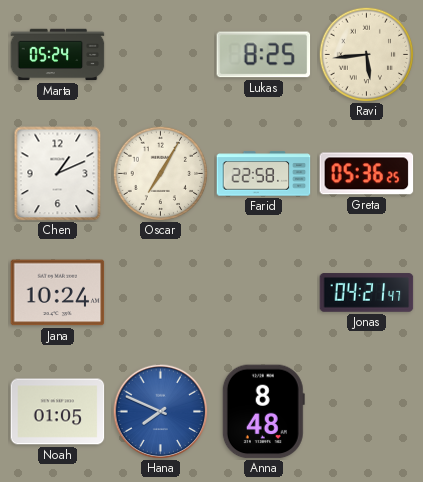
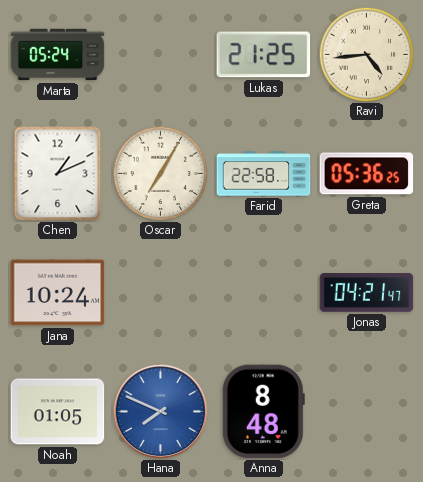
Lukas: 8:25 -> 21:25
Ravi: 5:44 -> 4:44
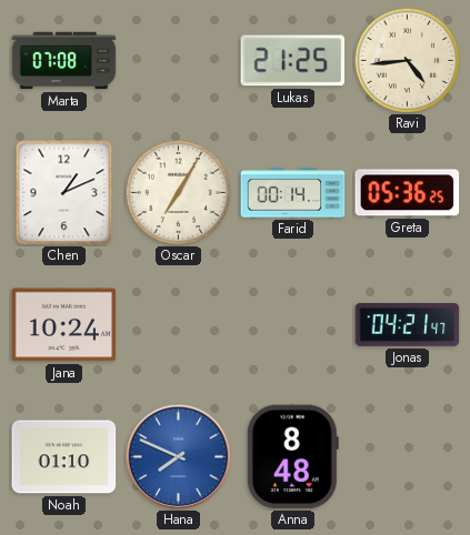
Marta: 05:24 -> 07:08
Farid: 22:58 -> 00:14
Noah: 01:05 -> 01:10
